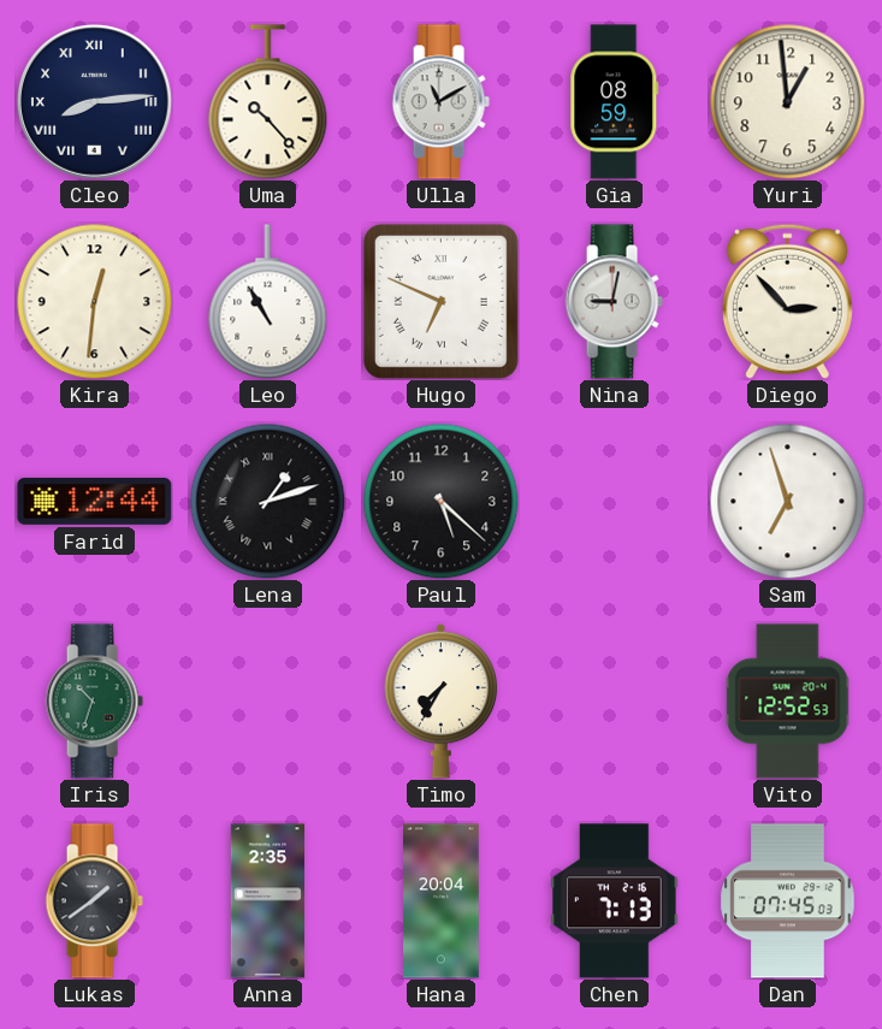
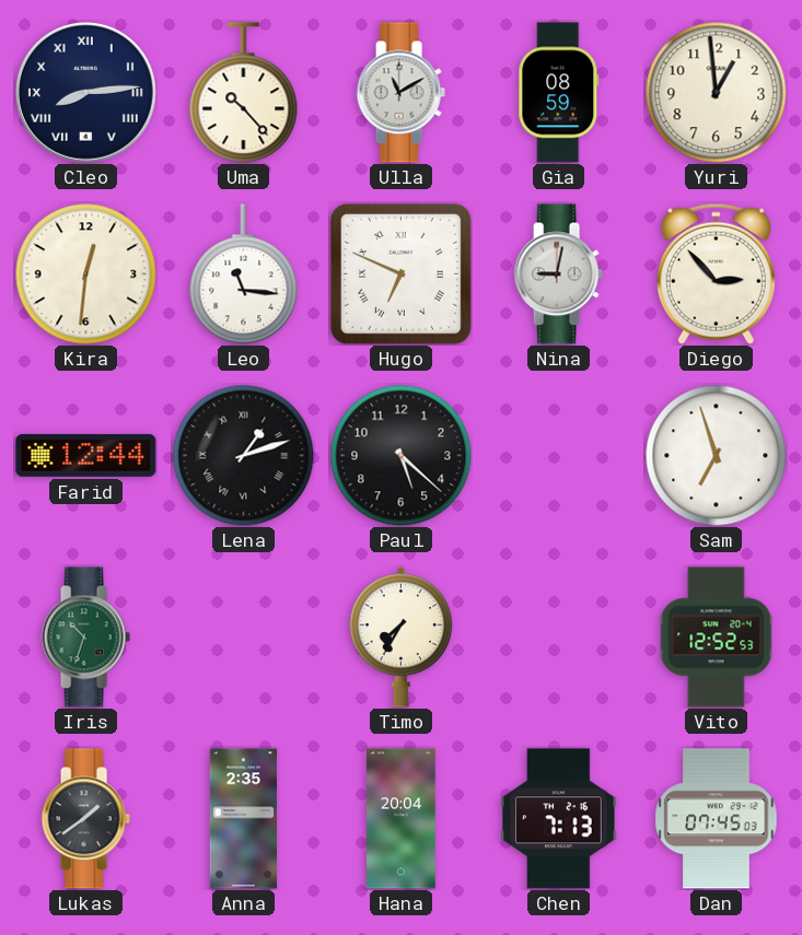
Leo: 10:55 -> 11:16
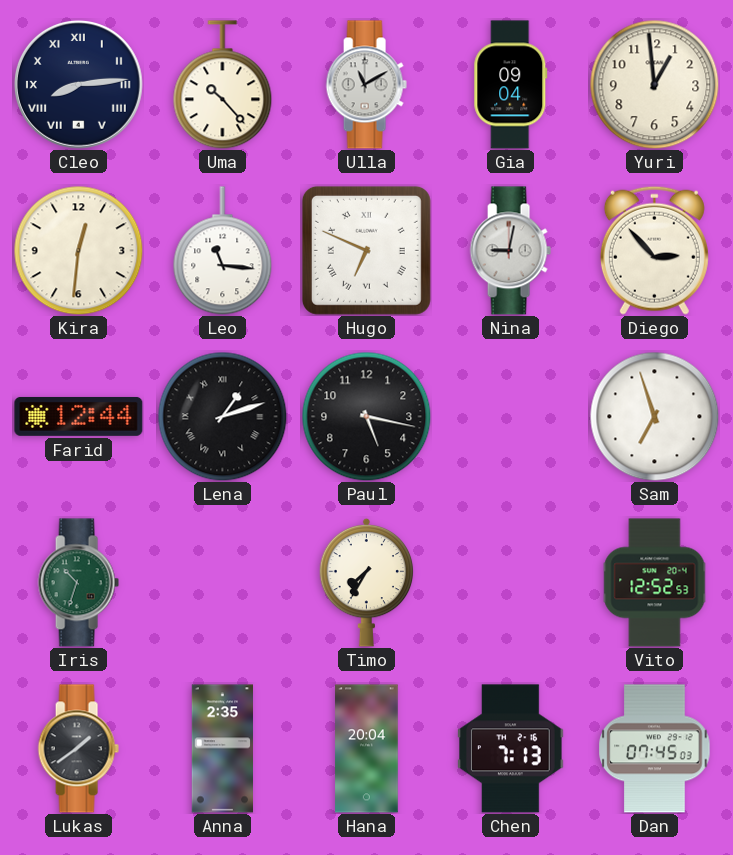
Gia: 08:59 -> 09:04
Paul: 5:22 -> 5:17
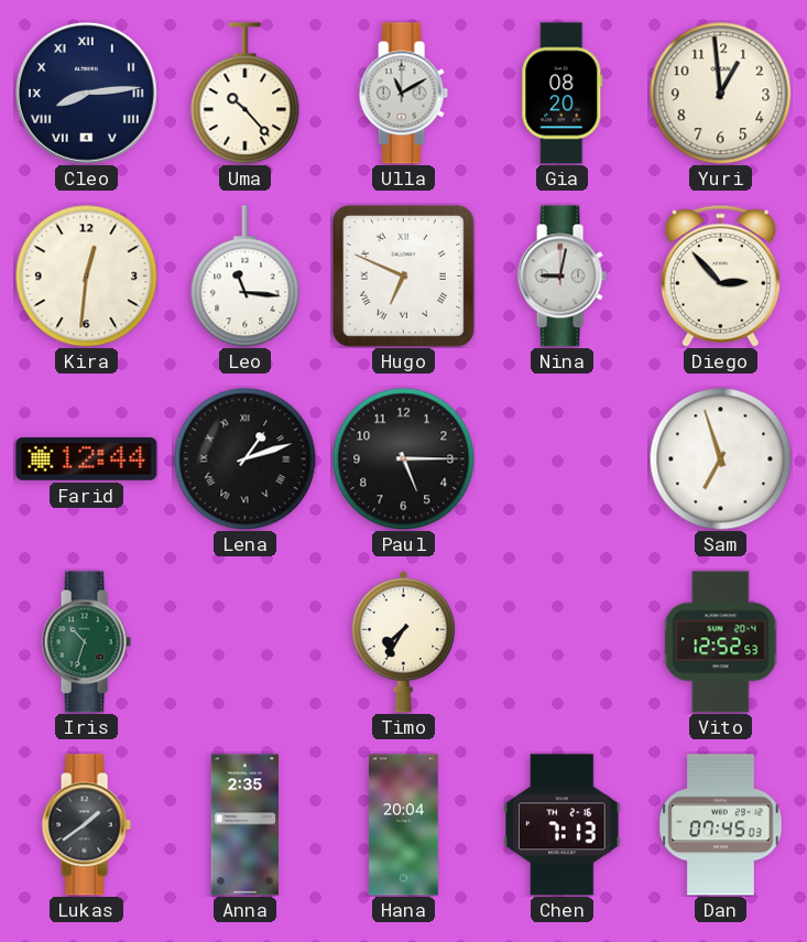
Gia: 09:04 -> 08:20
Paul: 5:17 -> 5:15
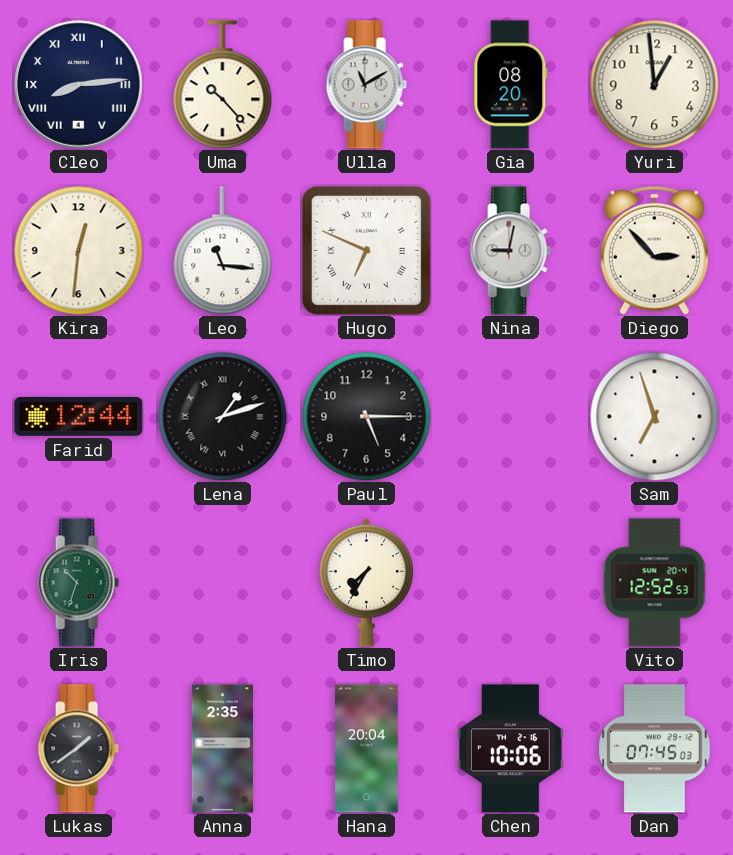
Chen: 7:13 -> 10:06
